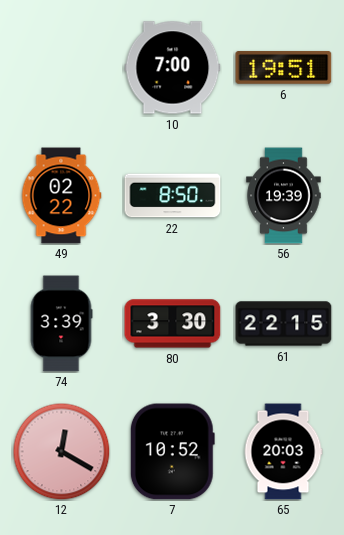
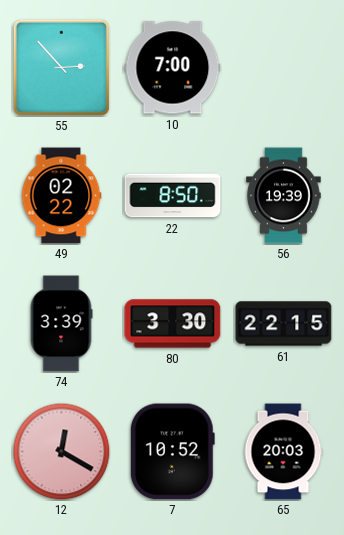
55: none -> 2:53
6: 19:51 -> none
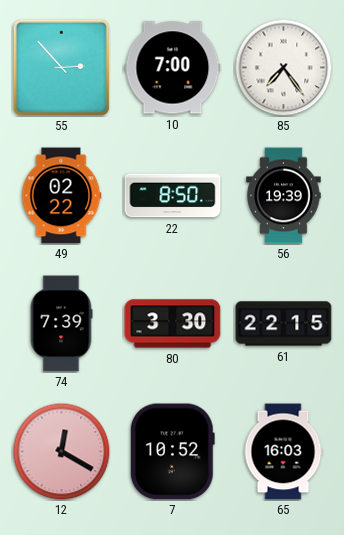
85: none -> 7:24
74: 3:39 -> 7:39
65: 20:03 -> 16:03
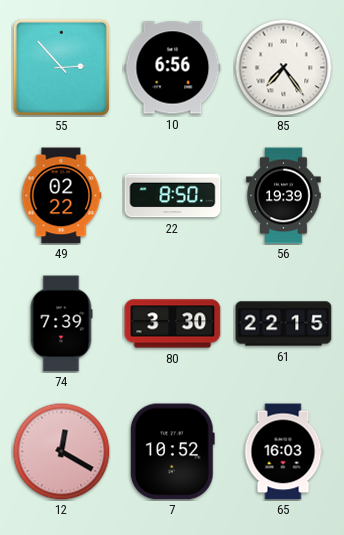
10: 7:00 -> 6:56
